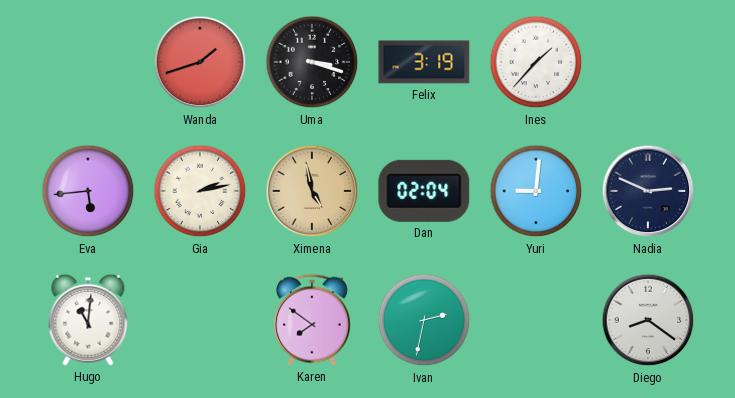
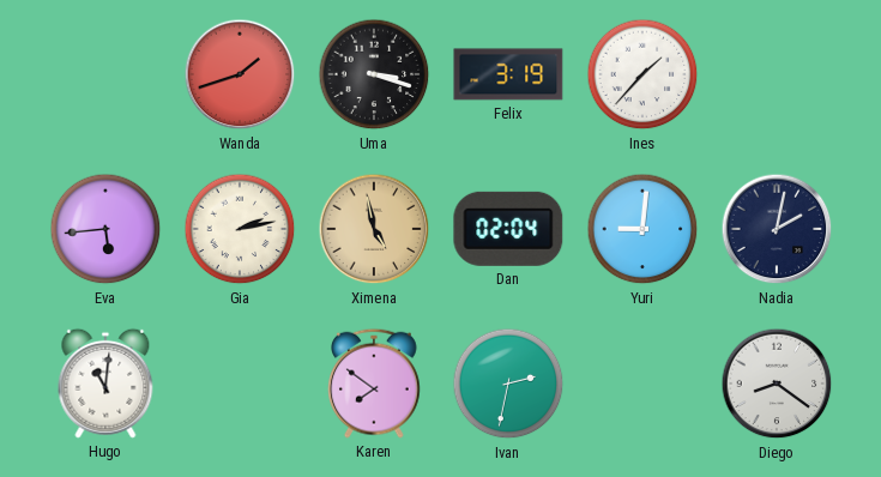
Nadia: 2:49 -> 2:02
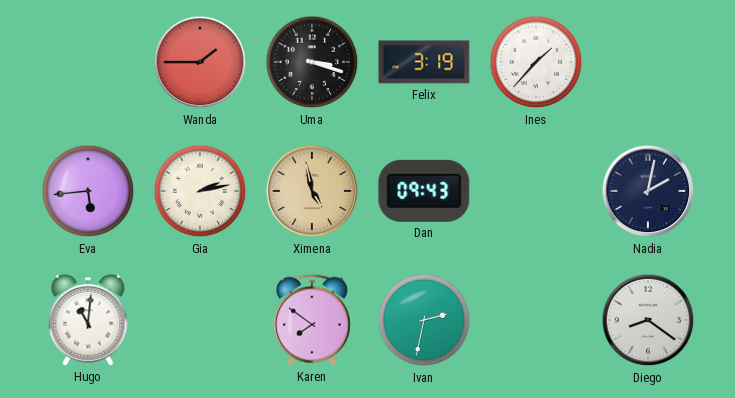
Wanda: 1:42 -> 1:45
Dan: 02:04 -> 09:43
Yuri: 9:01 -> none
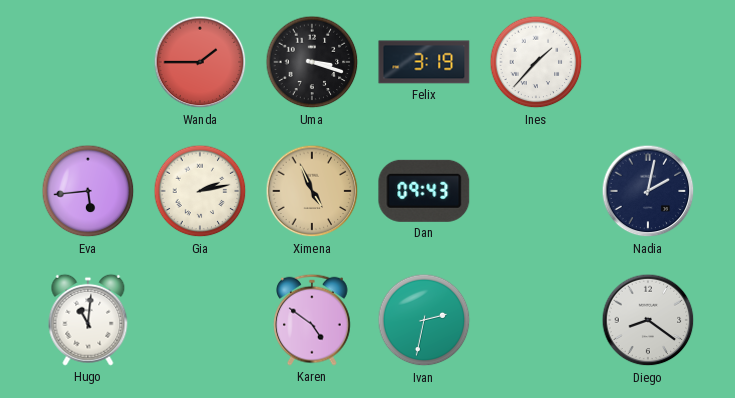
Ximena: 4:58 -> 4:56
Karen: 7:51 -> 4:51
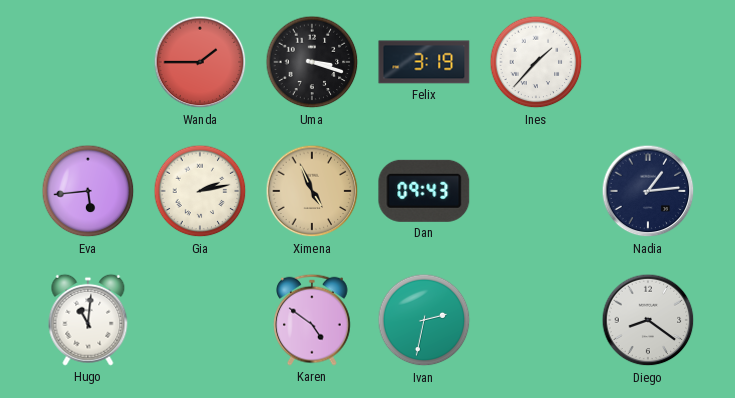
Nadia: 2:02 -> 1:14
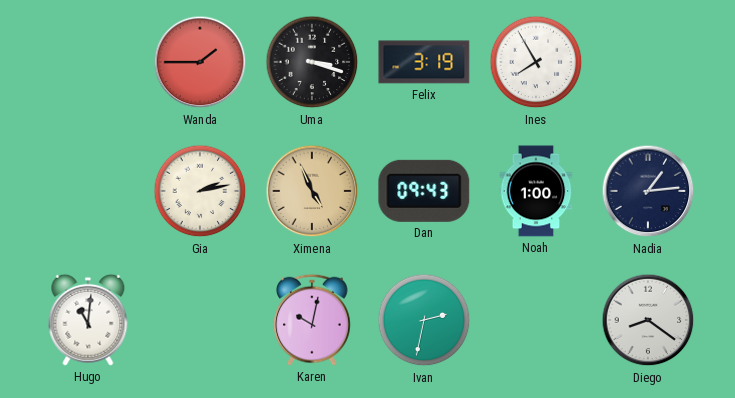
Ines: 1:37 -> 7:55
Eva: 5:44 -> none
Noah: none -> 1:00
Karen: 4:51 -> 10:02
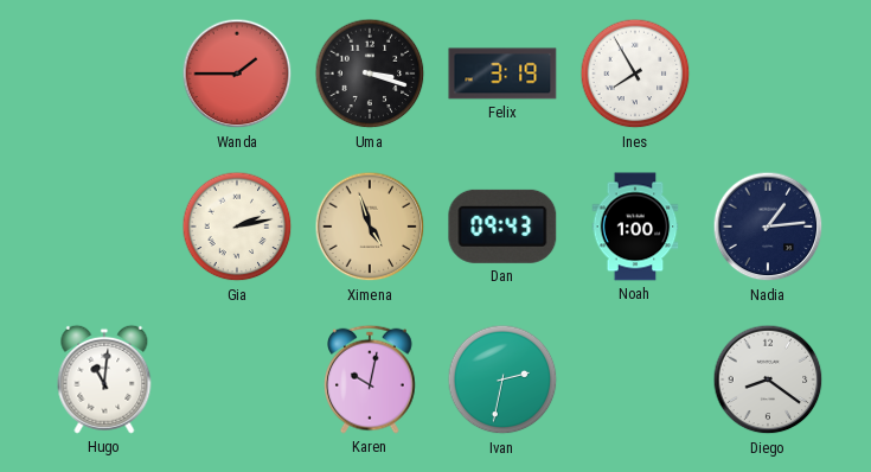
Ximena: 4:56 -> 4:57
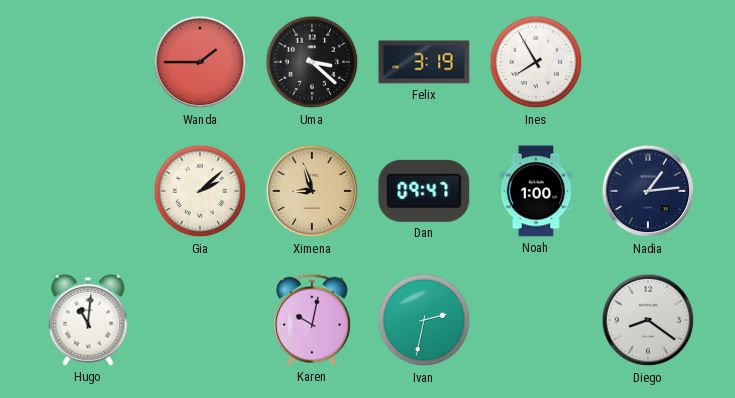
Uma: 3:18 -> 3:22
Gia: 2:13 -> 2:08
Ximena: 4:57 -> 8:57
Dan: 09:43 -> 09:47
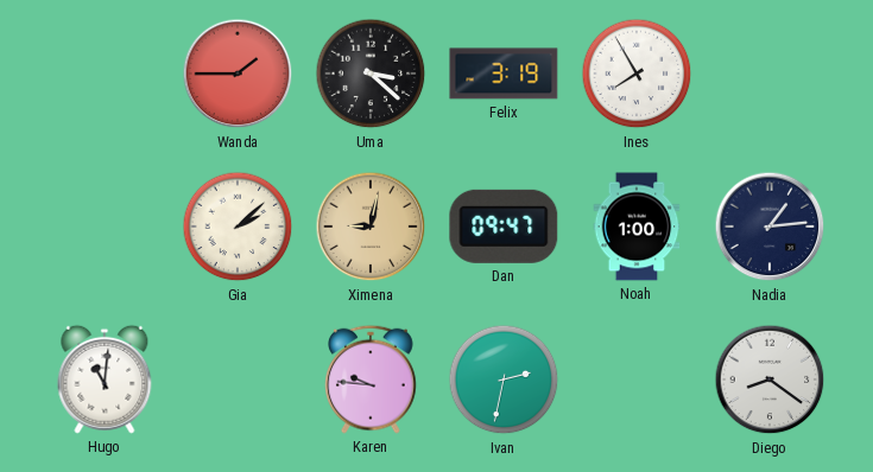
Ximena: 8:57 -> 9:02
Karen: 10:02 -> 9:46
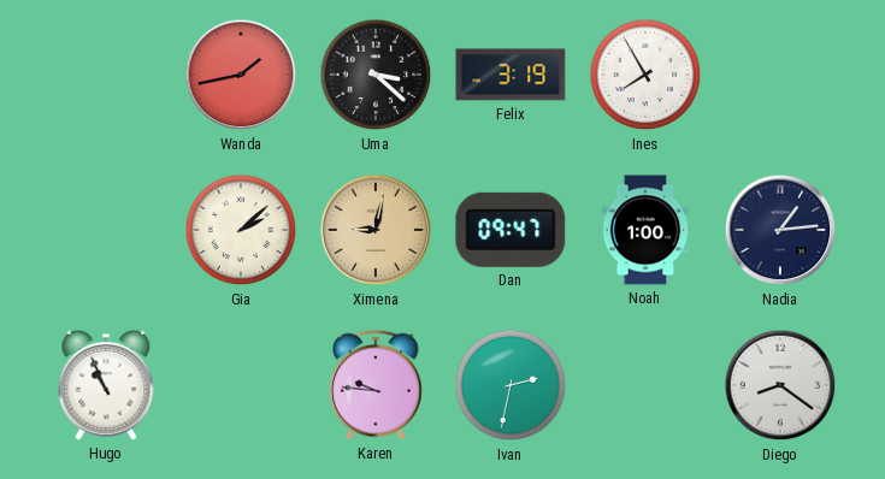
Wanda: 1:45 -> 1:43
Hugo: 11:01 -> 10:56
